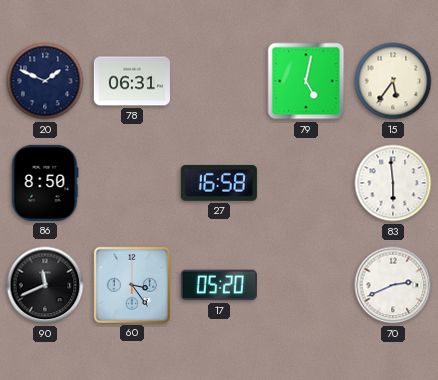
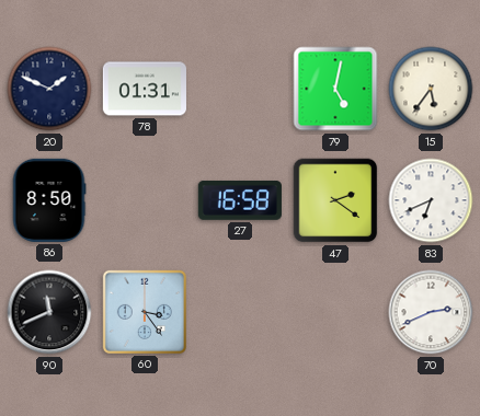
78: 06:31 -> 01:31
47: none -> 2:21
83: 5:59 -> 6:41
17: 05:20 -> none
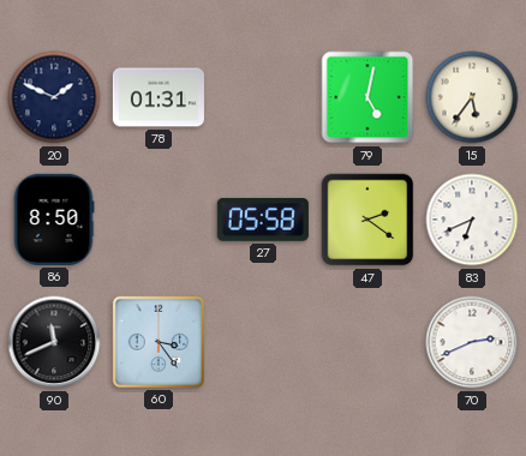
27: 16:58 -> 05:58
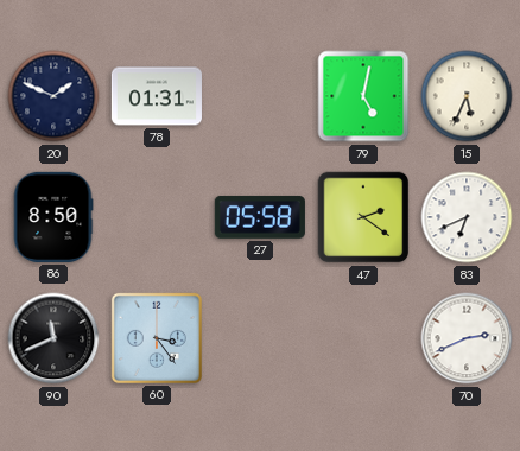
15: 5:36 -> 5:34
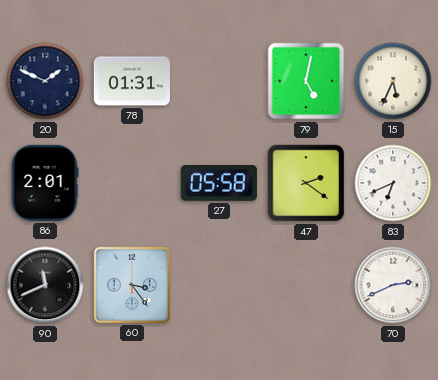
86: 8:50 -> 2:01
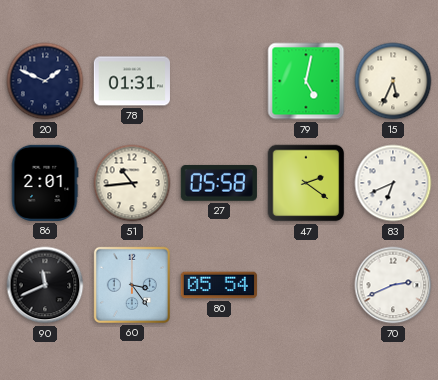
51: none -> 10:44
80: none -> 05:54
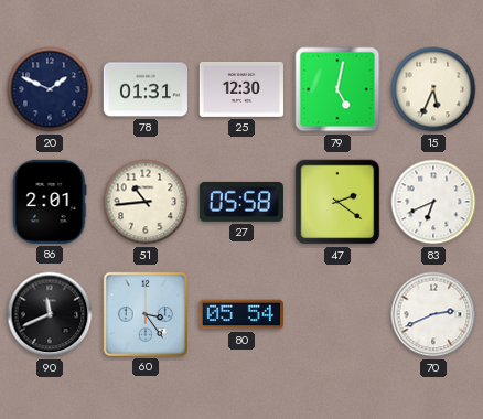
25: none -> 12:30
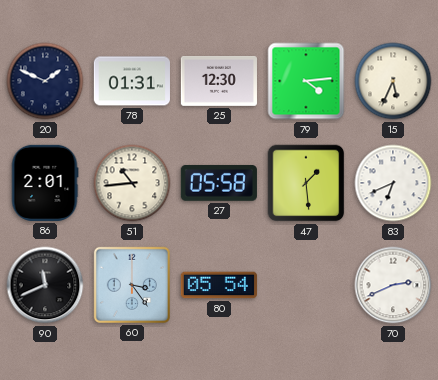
79: 5:02 -> 4:14
47: 2:21 -> 1:29
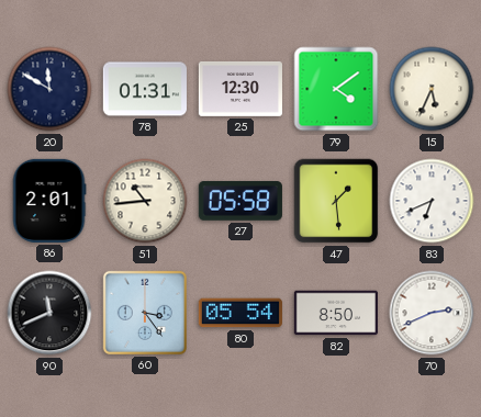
20: 1:49 -> 11:50
79: 4:14 -> 4:09
82: none -> 8:50
